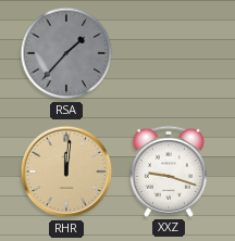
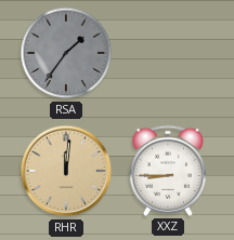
RSA: 1:37 -> 1:36
XXZ: 9:18 -> 8:45
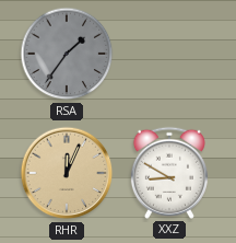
RHR: 12:01 -> 12:04
XXZ: 8:45 -> 8:50
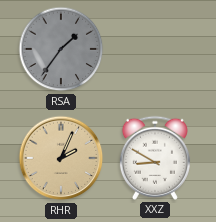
RHR: 12:04 -> 2:04
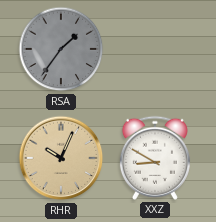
RHR: 2:04 -> 10:04
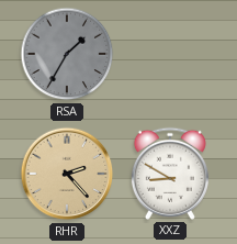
RSA: 1:36 -> 1:35
RHR: 10:04 -> 2:23
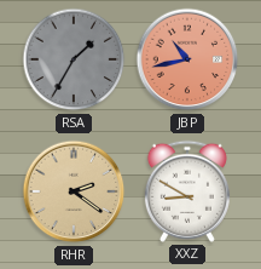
JBP: none -> 10:43
RHR: 2:23 -> 2:21
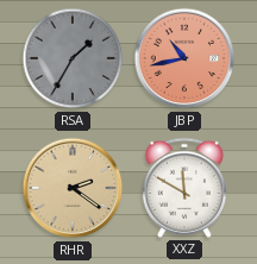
XXZ: 8:50 -> 11:50
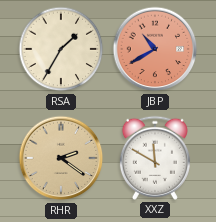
RSA dial: grey -> cream
JBP: 10:43 -> 10:40
